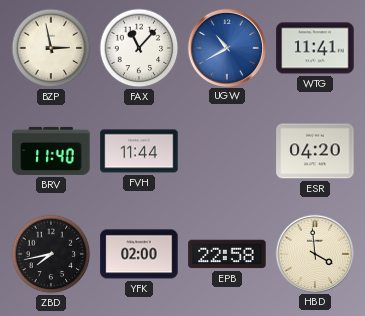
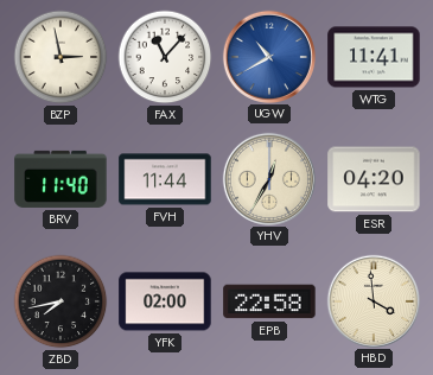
YHV: none -> 12:35
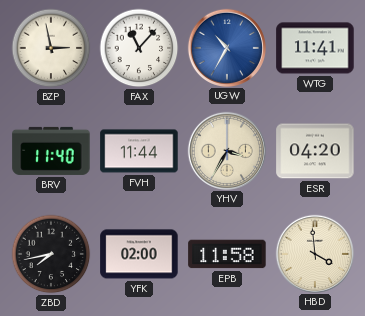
UGW: 10:40 -> 10:35
YHV: 12:35 -> 3:35
EPB: 22:58 -> 11:58
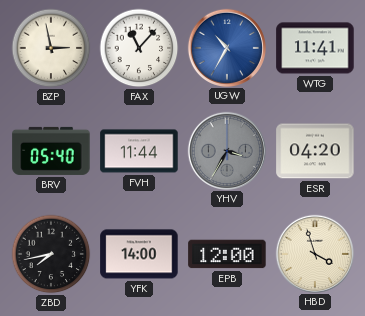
BRV: 11:40 -> 05:40
YHV dial: cream -> grey
YFK: 02:00 -> 14:00
EPB: 11:58 -> 12:00
HBD: 3:59 -> 3:57
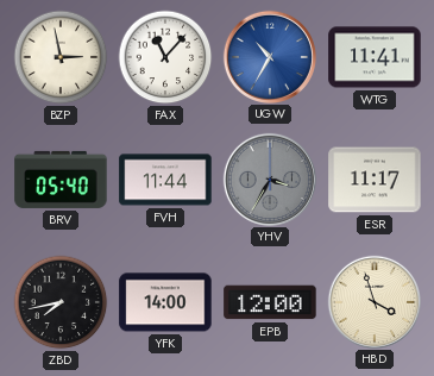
ESR: 04:20 -> 11:17
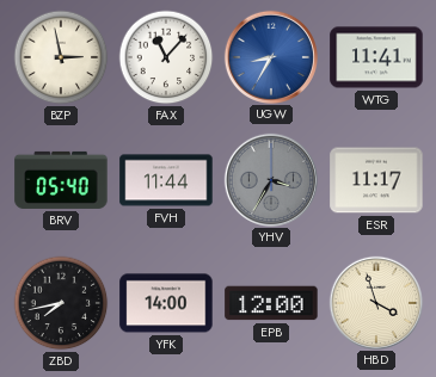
UGW: 10:35 -> 8:35
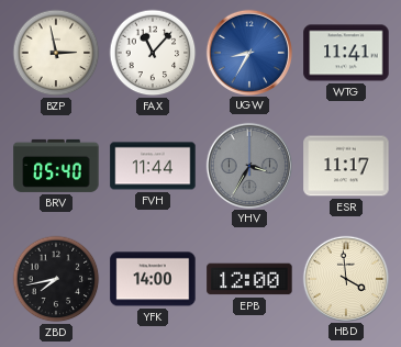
HBD: 3:57 -> 3:59
